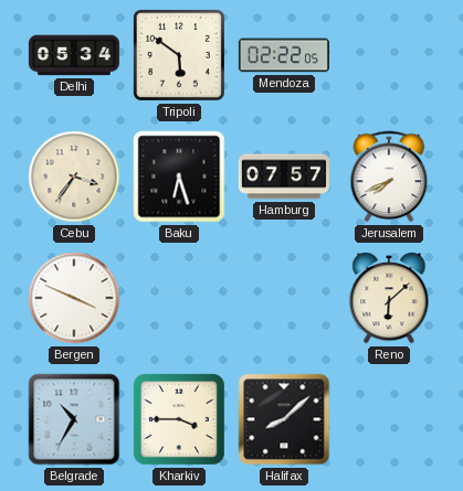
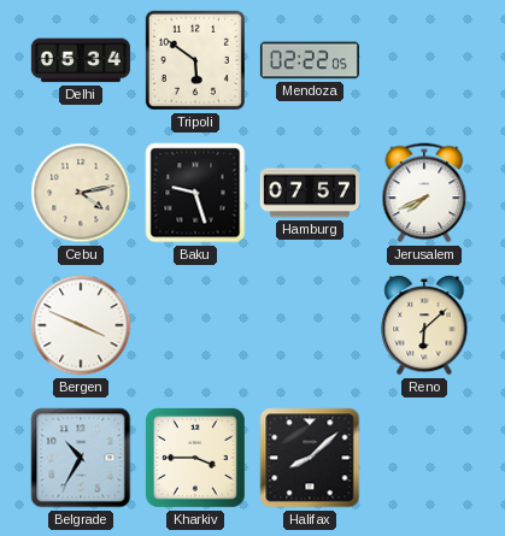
Cebu: 3:36 -> 4:13
Baku: 6:27 -> 9:27
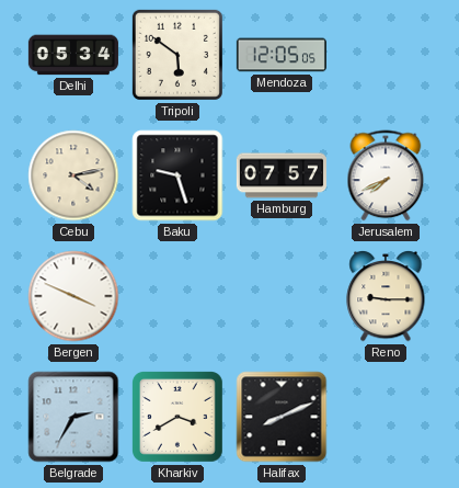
Mendoza: 02:22 -> 12:05
Reno: 6:08 -> 9:15
Belgrade: 10:35 -> 2:35
Kharkiv: 3:45 -> 3:40
Halifax: 8:08 -> 8:11
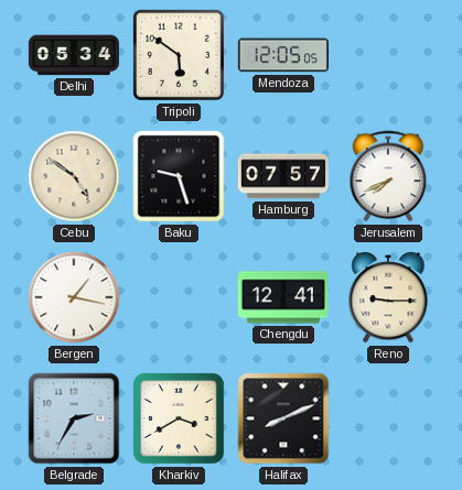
Cebu: 4:13 -> 4:51
Bergen: 3:49 -> 1:17
Chengdu: none -> 12:41
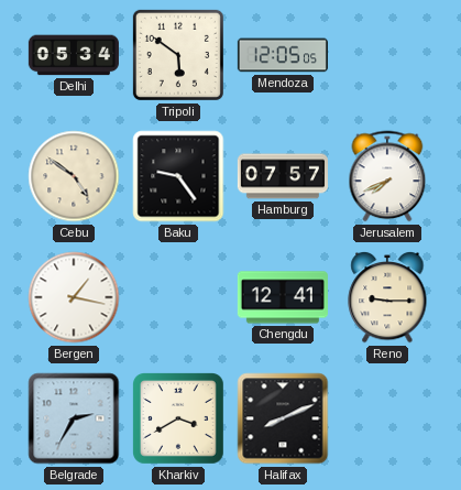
Baku: 9:27 -> 9:24
